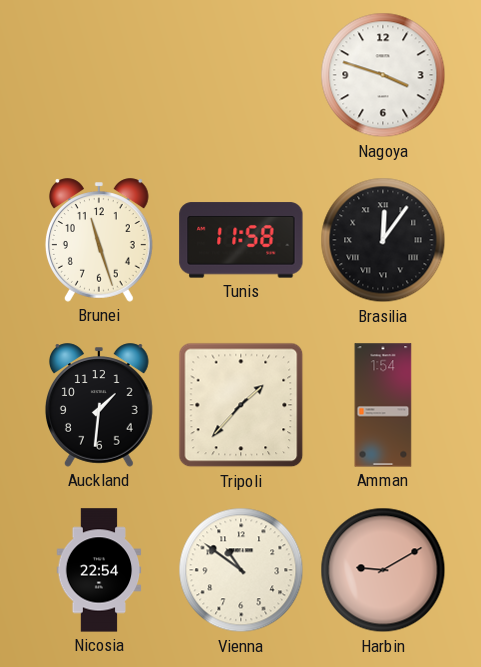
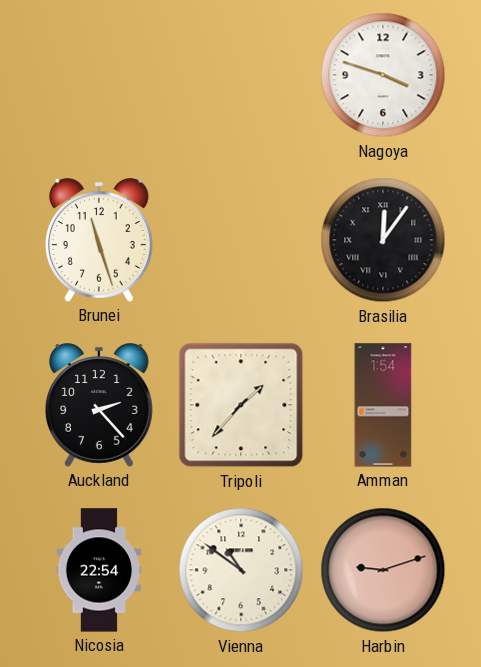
Tunis: 11:58 -> none
Auckland: 1:31 -> 2:23
Harbin: 9:10 -> 9:12
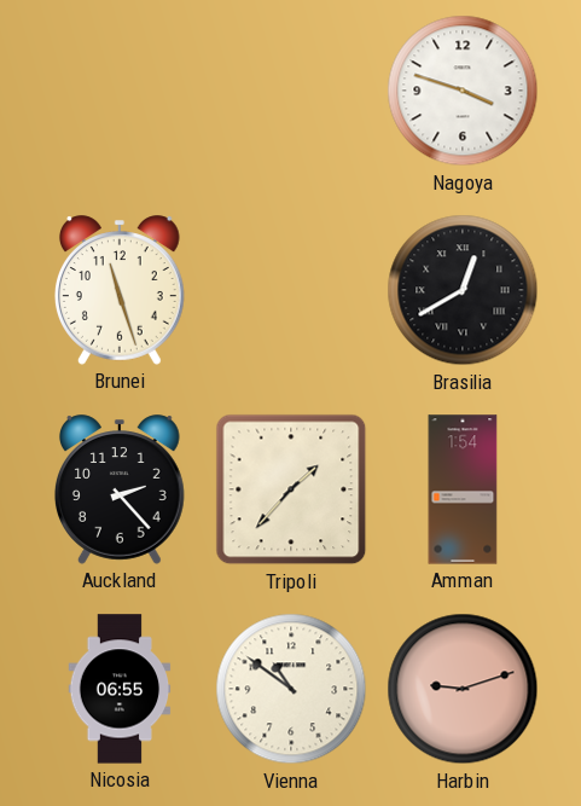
Brasilia: 12:06 -> 12:40
Nicosia: 22:54 -> 06:55
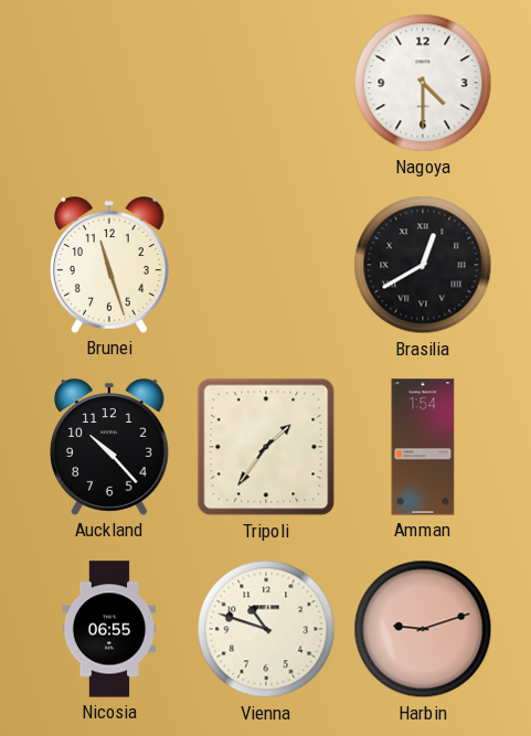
Nagoya: 3:48 -> 4:30
Auckland: 2:23 -> 10:23
Tripoli: 1:37 -> 1:36
Vienna: 10:51 -> 10:48
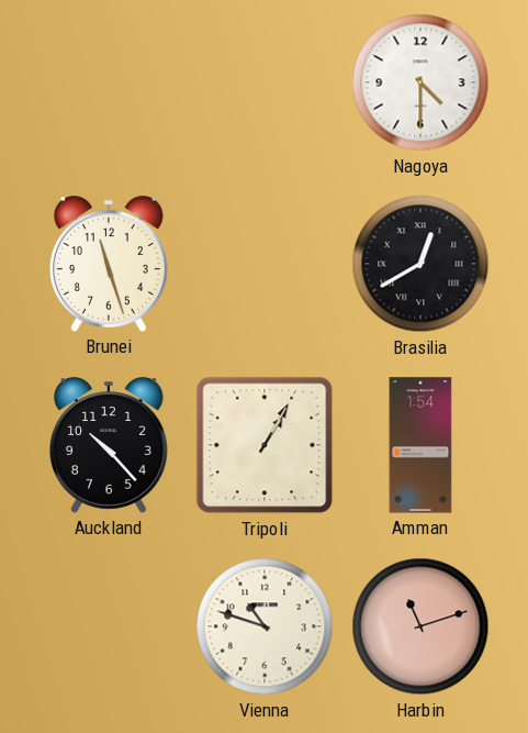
Tripoli: 1:36 -> 1:05
Nicosia: 06:55 -> none
Harbin: 9:12 -> 11:12
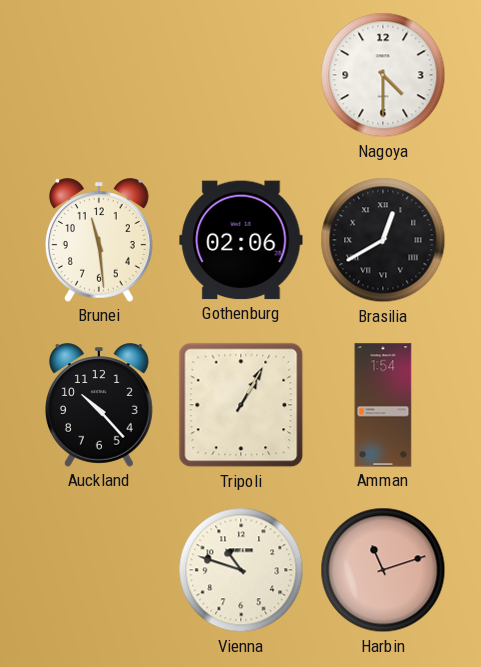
Brunei: 11:27 -> 11:29
Gothenburg: none -> 02:06
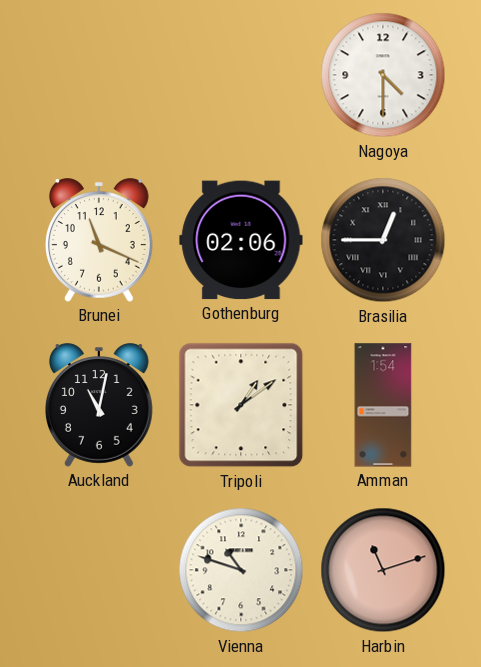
Brunei: 11:29 -> 11:19
Brasilia: 12:40 -> 12:45
Auckland: 10:23 -> 11:02
Tripoli: 1:05 -> 1:09
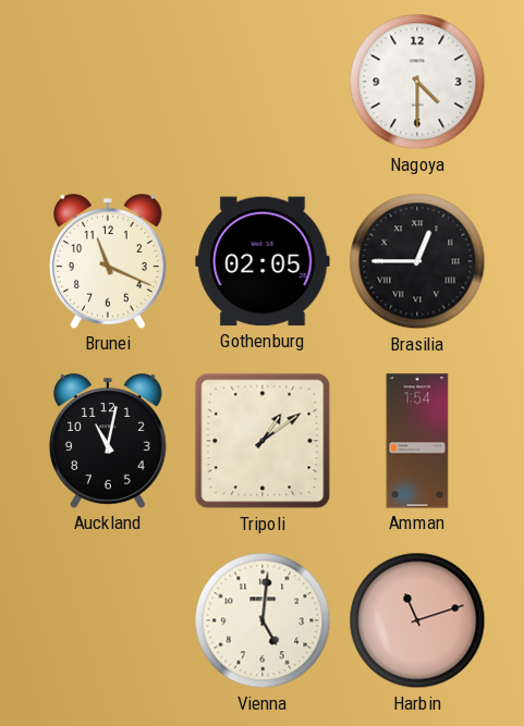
Gothenburg: 02:06 -> 02:05
Vienna: 10:48 -> 5:01
